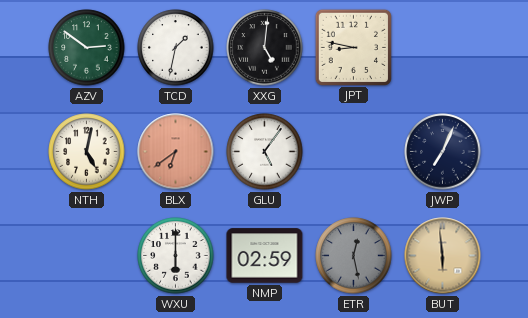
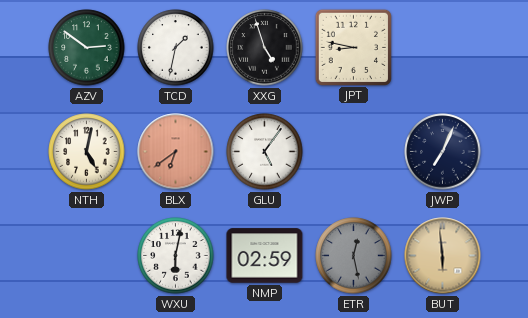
XXG: 5:01 -> 4:57
WXU: 6:00 -> 6:02
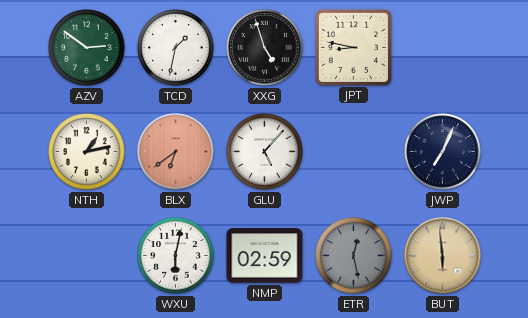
NTH: 5:02 -> 1:13
GLU: 5:06 -> 5:07
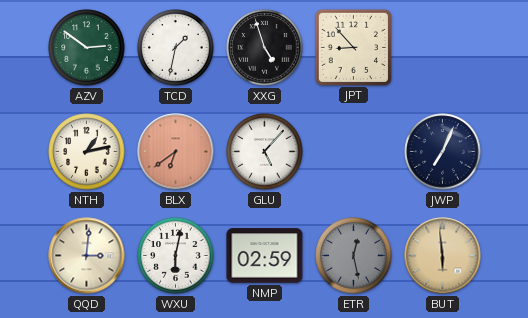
JPT: 8:47 -> 8:53
QQD: none -> 3:01
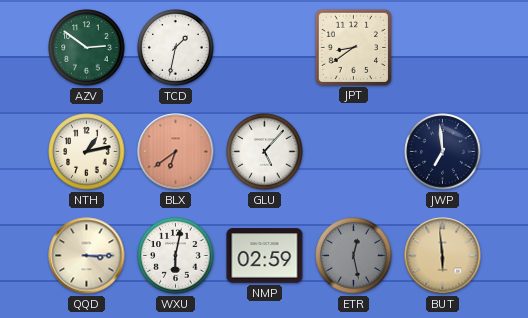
XXG: 4:57 -> none
JPT: 8:53 -> 8:39
JWP: 7:04 -> 6:59
QQD: 3:01 -> 3:15
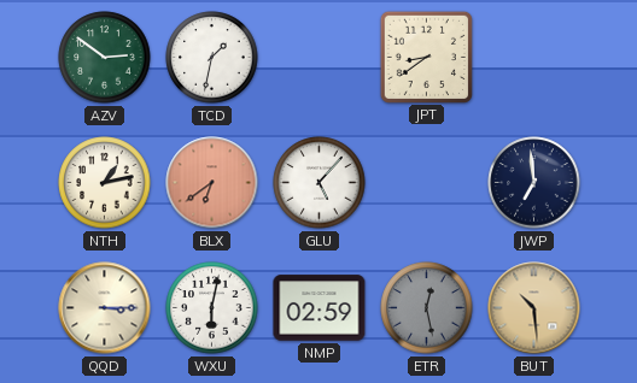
BUT: 5:59 -> 10:29
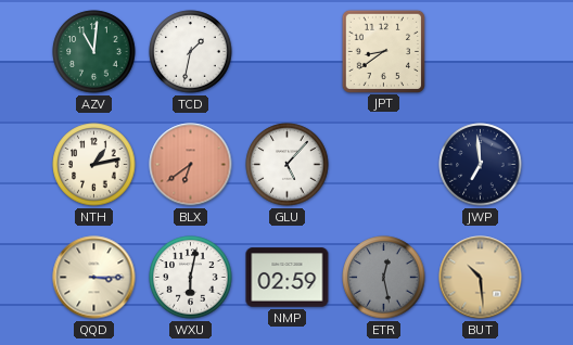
AZV: 2:51 -> 11:01
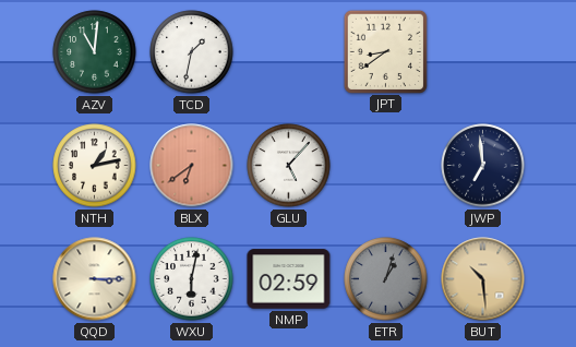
ETR: 12:28 -> 1:03
